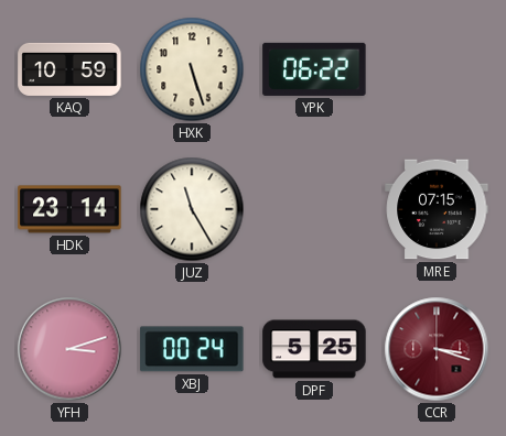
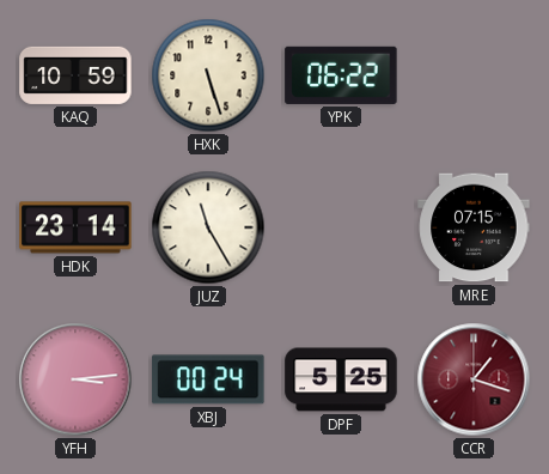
YFH: 3:12 -> 3:14
CCR: 3:18 -> 1:18
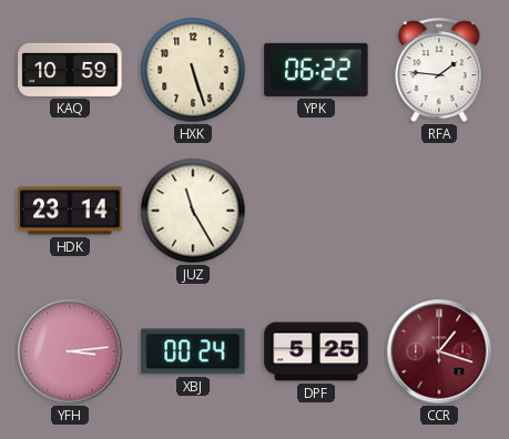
RFA: none -> 1:46
MRE: 07:15 -> none
